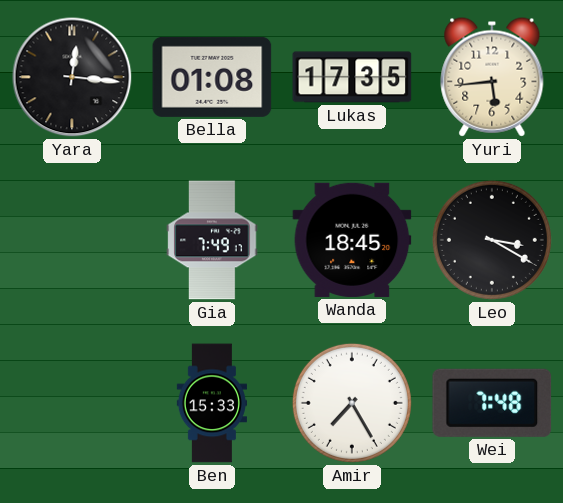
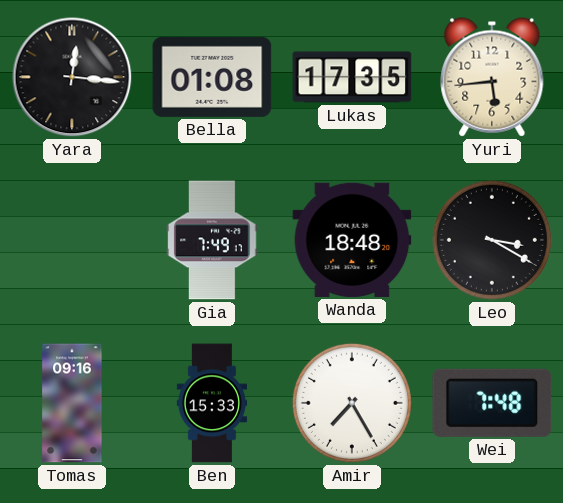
Wanda: 18:45 -> 18:48
Tomas: none -> 09:16
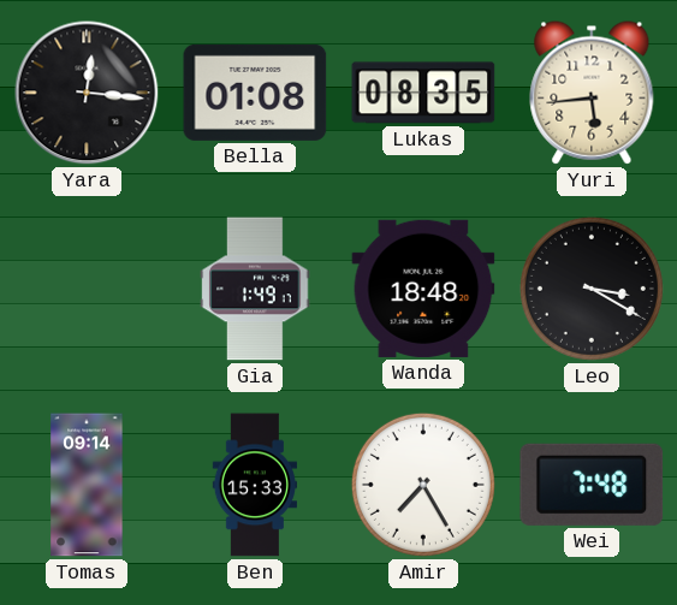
Lukas: 17:35 -> 08:35
Gia: 7:49 -> 1:49
Tomas: 09:16 -> 09:14
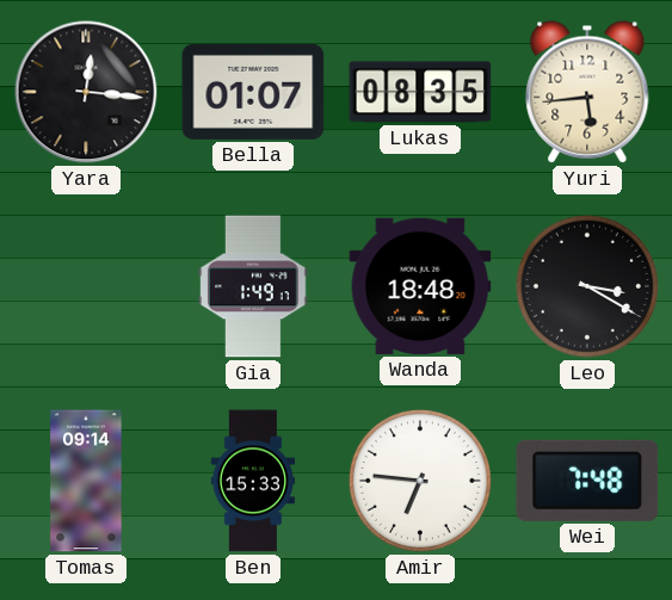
Bella: 01:08 -> 01:07
Amir: 7:25 -> 6:46
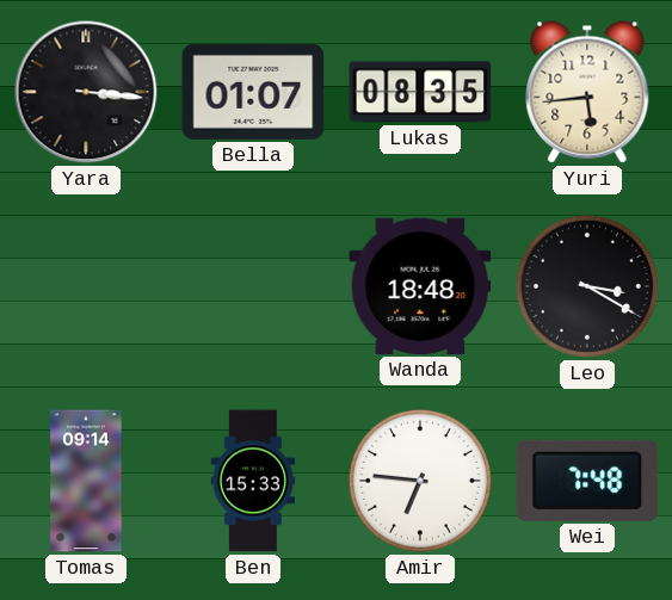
Yara: 12:16 -> 3:16
Gia: 1:49 -> none
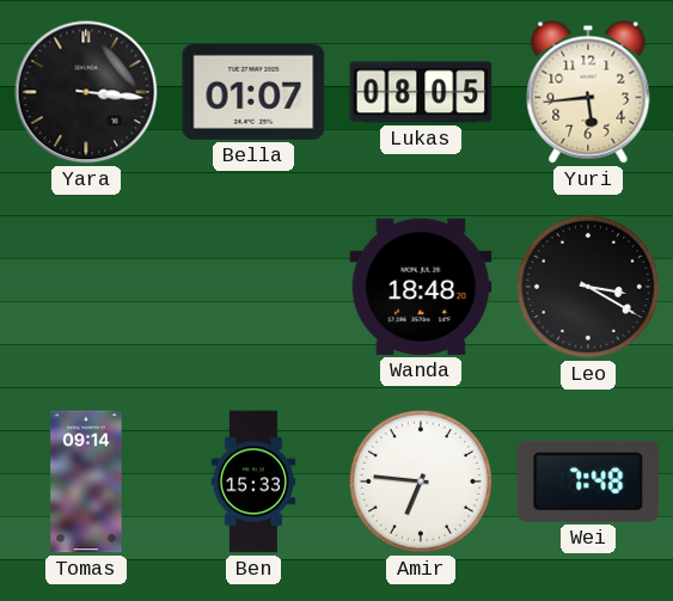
Lukas: 08:35 -> 08:05
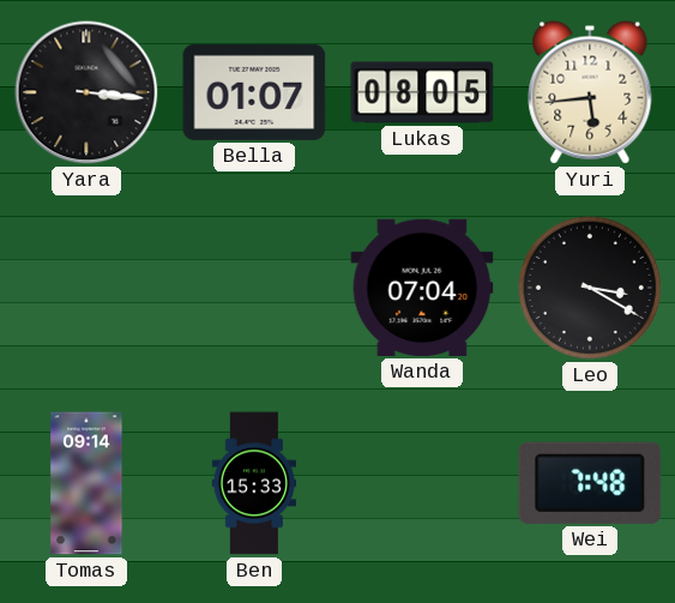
Wanda: 18:48 -> 07:04
Amir: 6:46 -> none
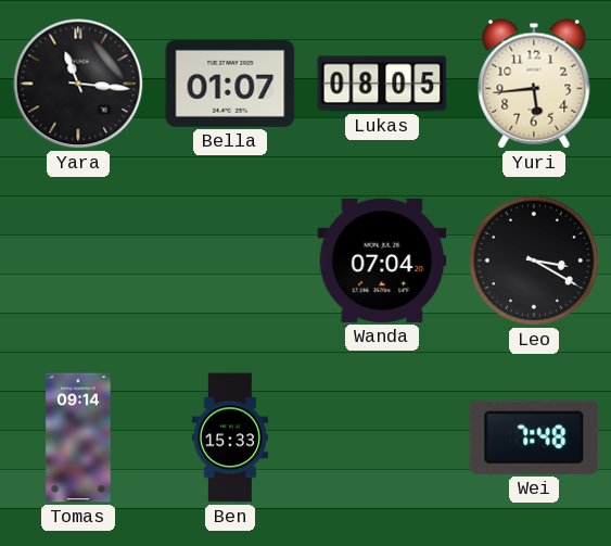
Yara: 3:16 -> 11:16
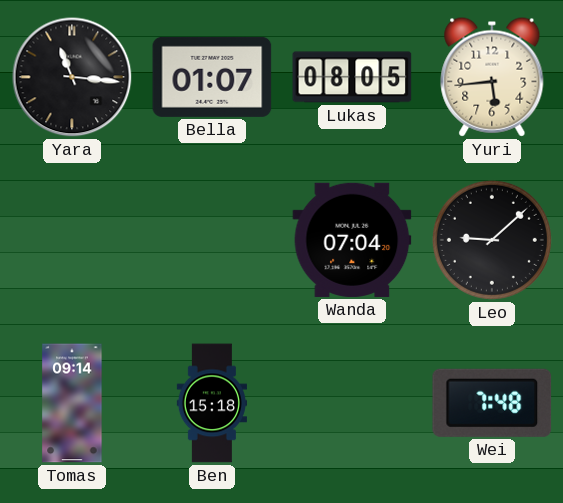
Leo: 3:20 -> 9:08
Ben: 15:33 -> 15:18
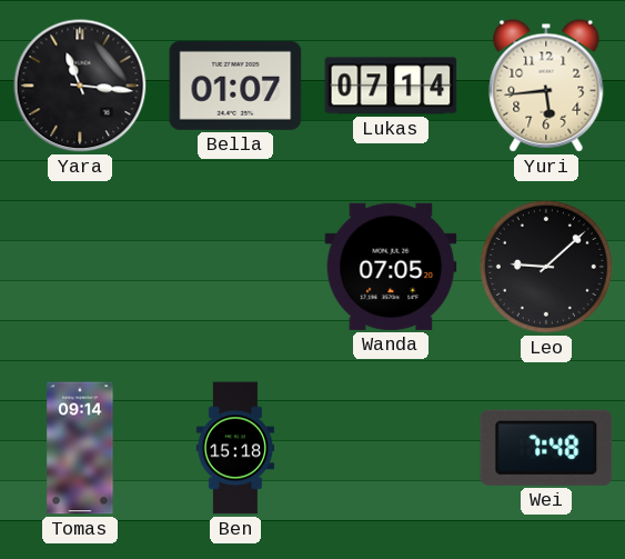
Lukas: 08:05 -> 07:14
Wanda: 07:04 -> 07:05
